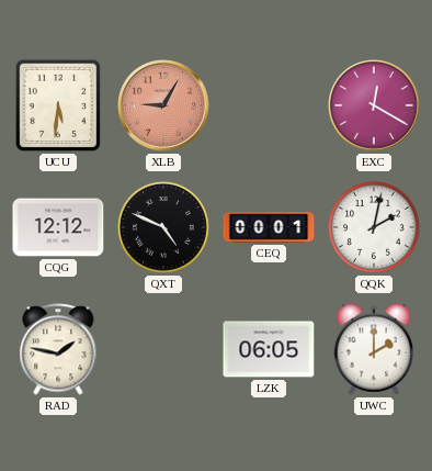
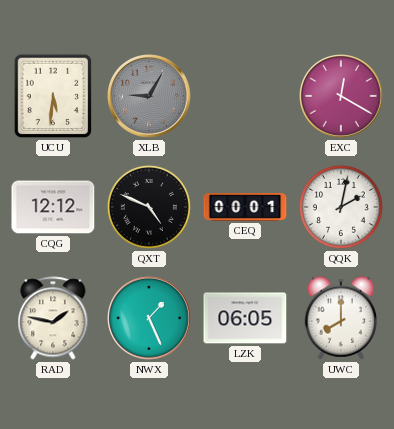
XLB dial: salmon -> grey
NWX: none -> 1:26
UWC: 2:00 -> 8:00
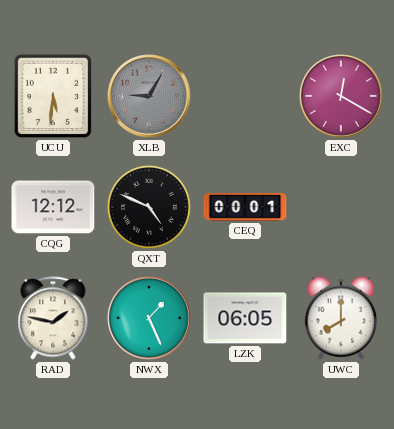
QQK: 2:02 -> none
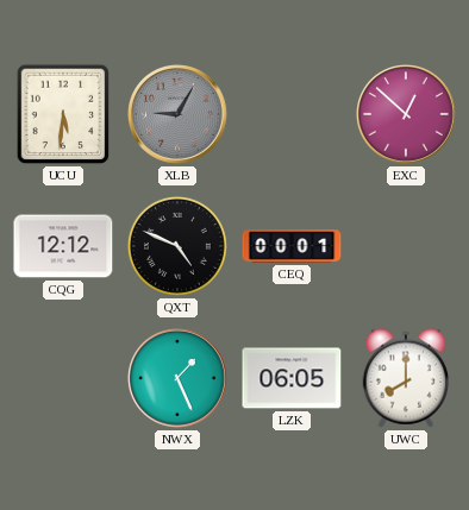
EXC: 12:20 -> 12:52
RAD: 1:47 -> none
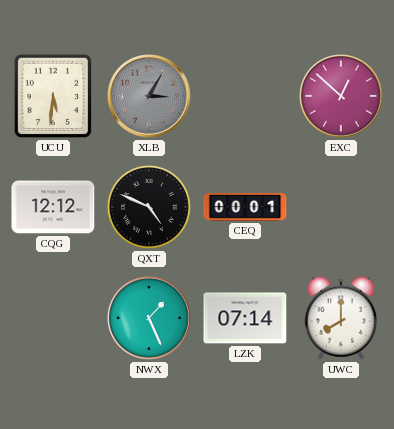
XLB: 9:05 -> 3:05
LZK: 06:05 -> 07:14
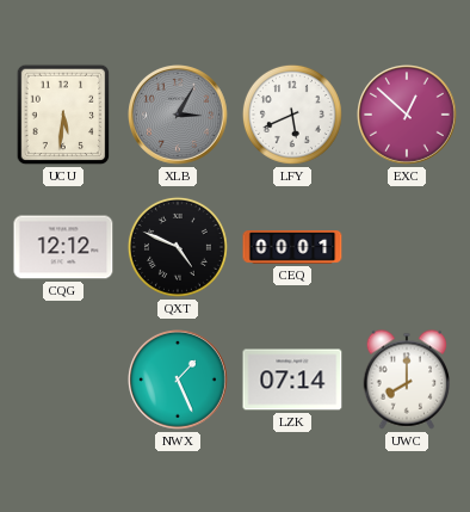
LFY: none -> 5:41
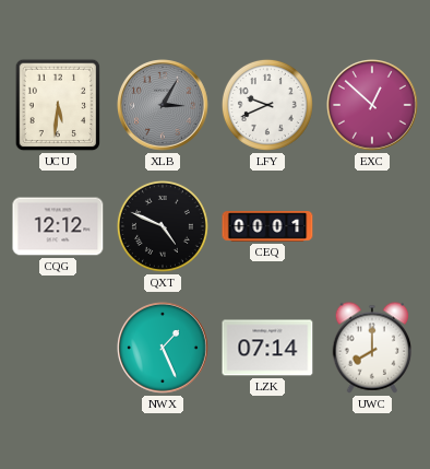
LFY: 5:41 -> 9:41
